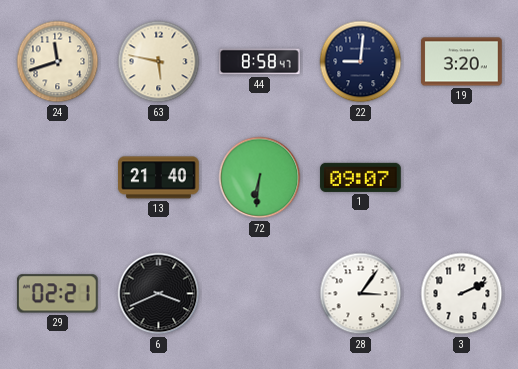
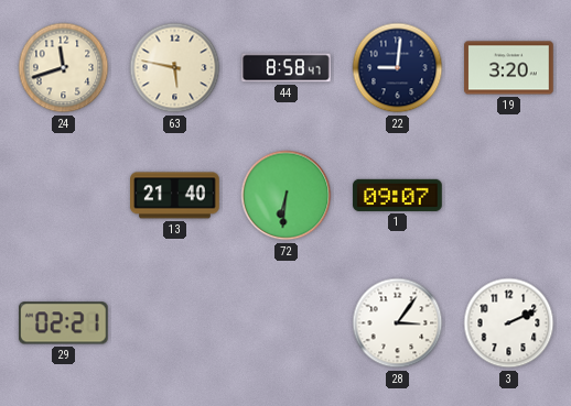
6: 3:41 -> none
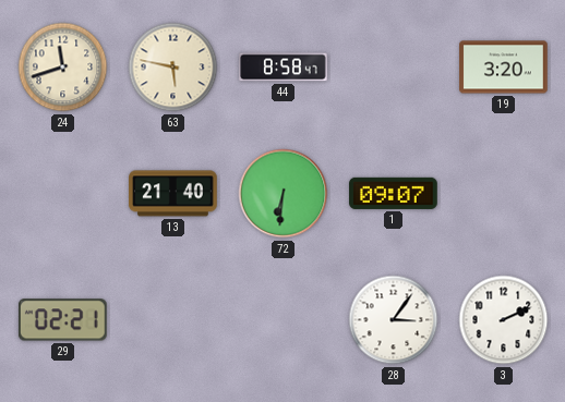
22: 9:01 -> none
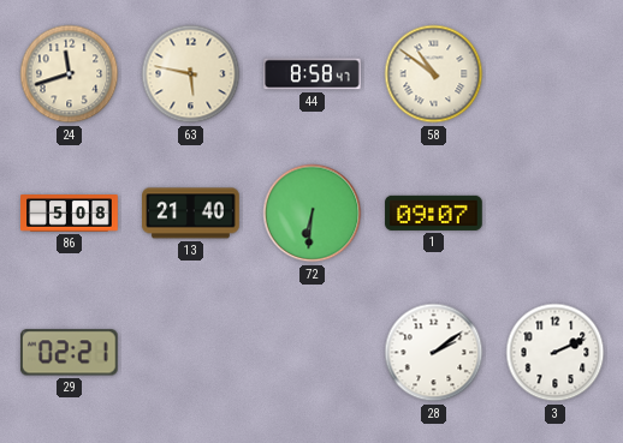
58: none -> 10:51
19: 3:20 -> none
86: none -> 5:08
28: 3:06 -> 2:09
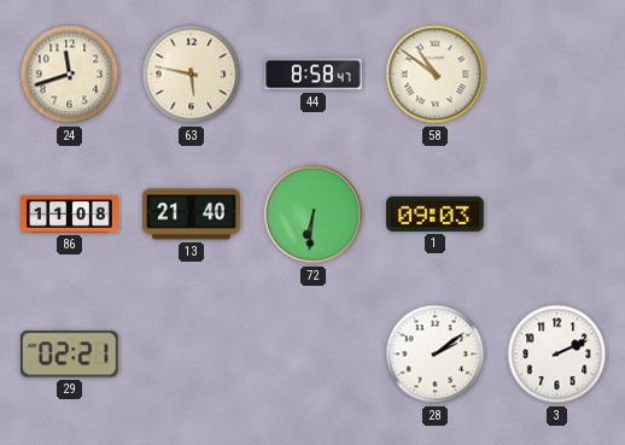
86: 5:08 -> 11:08
1: 09:07 -> 09:03
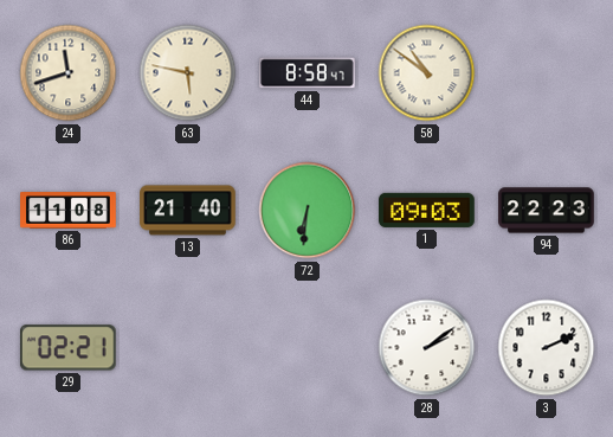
94: none -> 22:23
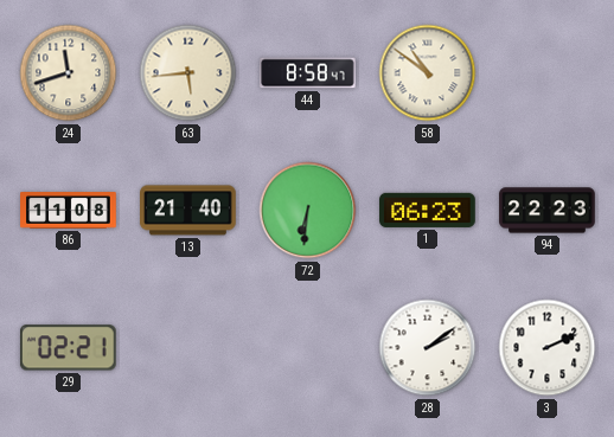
63: 5:47 -> 5:44
1: 09:03 -> 06:23
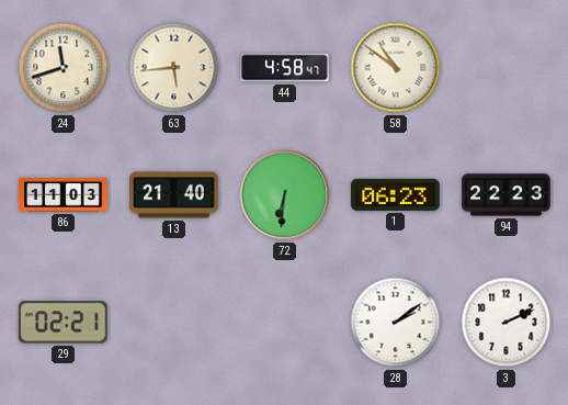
44: 8:58 -> 4:58
86: 11:08 -> 11:03
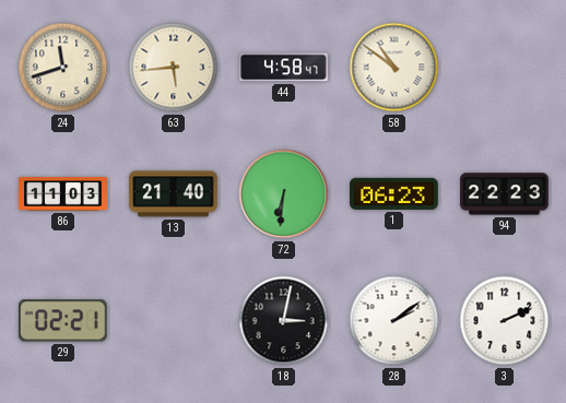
18: none -> 3:02
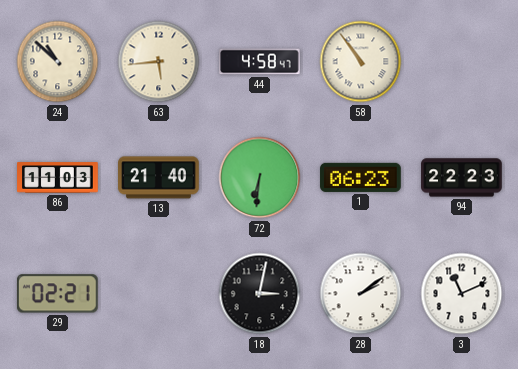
24: 11:42 -> 10:52
58: 10:51 -> 10:54
3: 2:11 -> 11:11
